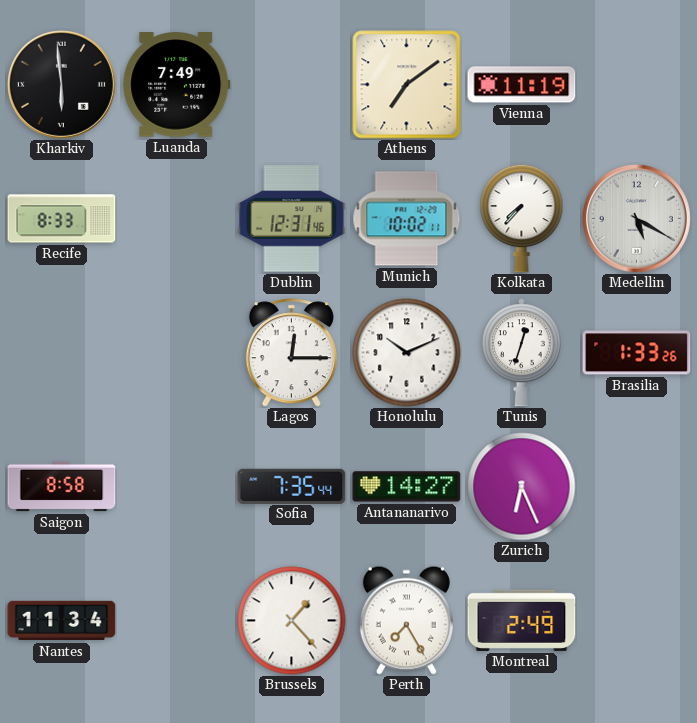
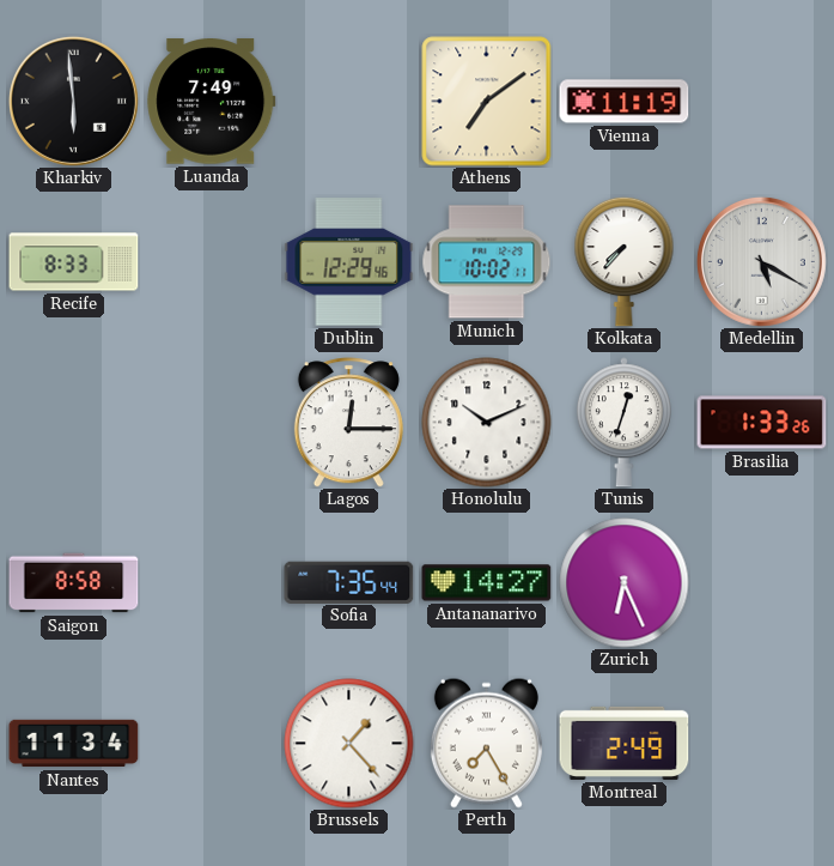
Dublin: 12:31 -> 12:29
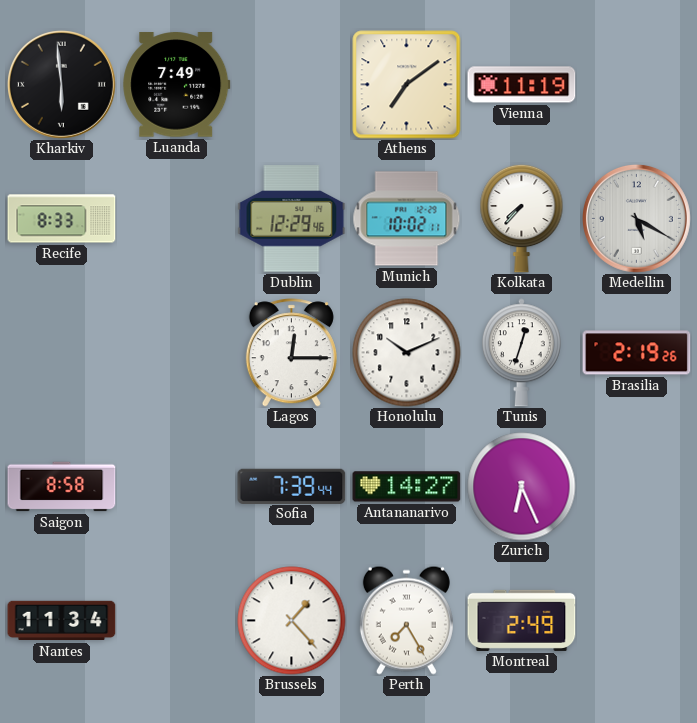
Brasilia: 1:33 -> 2:19
Sofia: 7:35 -> 7:39
